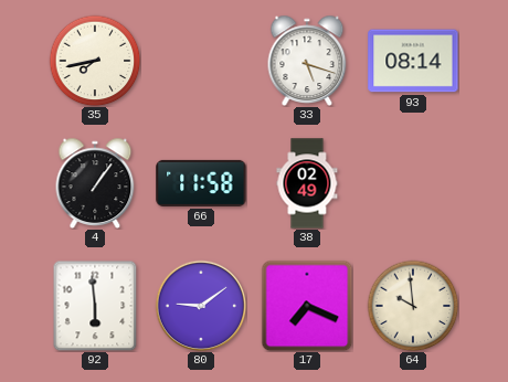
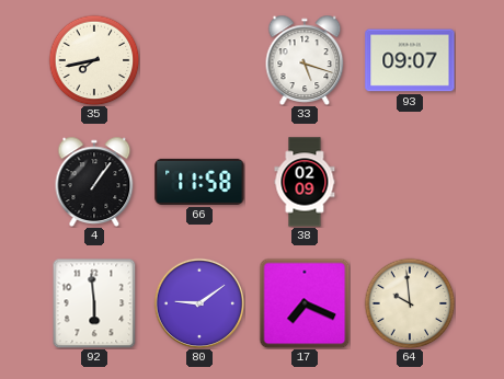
93: 08:14 -> 09:07
38: 02:49 -> 02:09
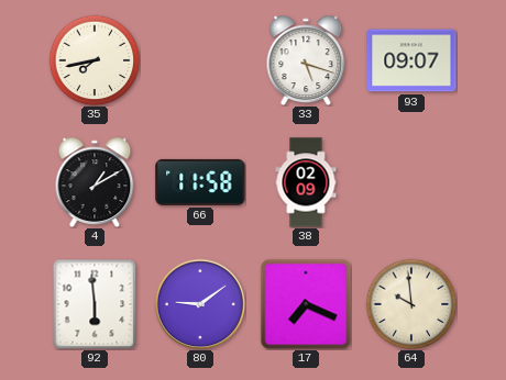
4: 1:06 -> 1:10
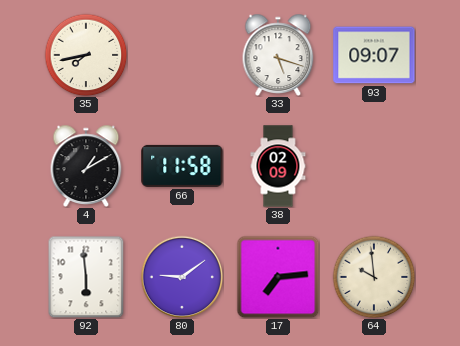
17: 7:19 -> 7:14
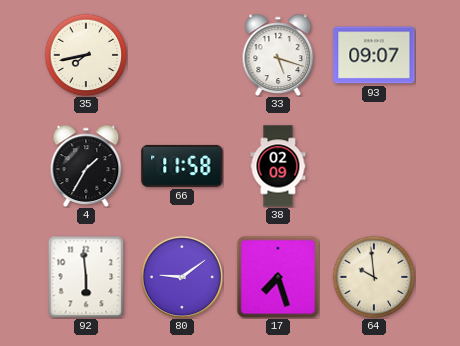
4: 1:10 -> 1:35
17: 7:14 -> 7:27
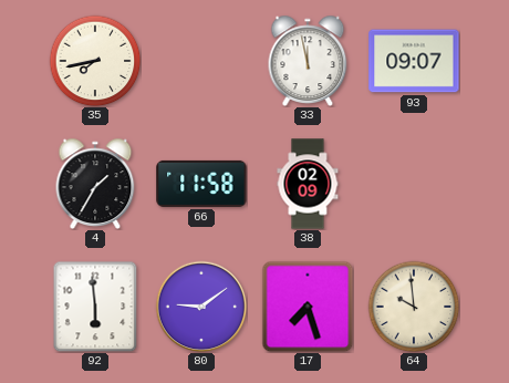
33: 5:18 -> 11:58
